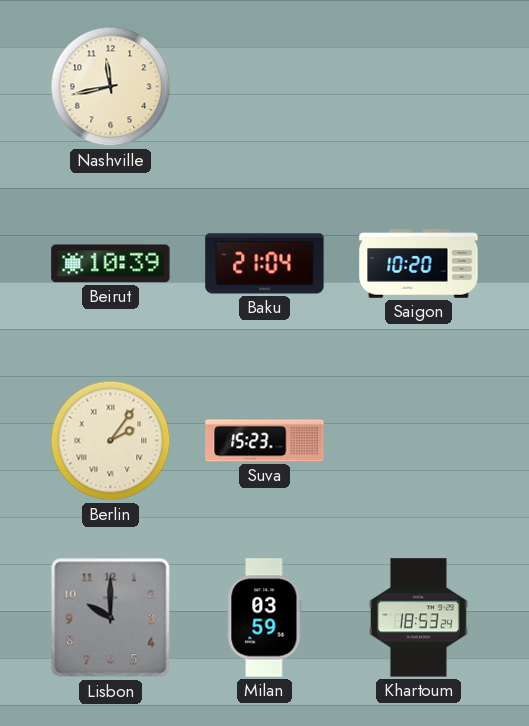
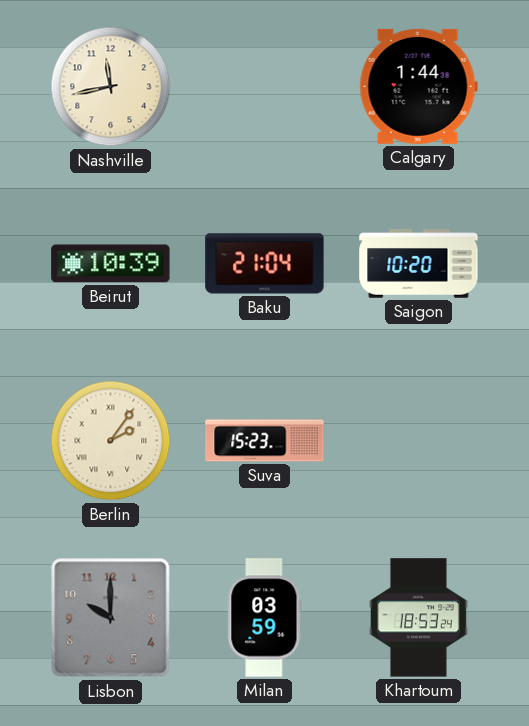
Calgary: none -> 1:44
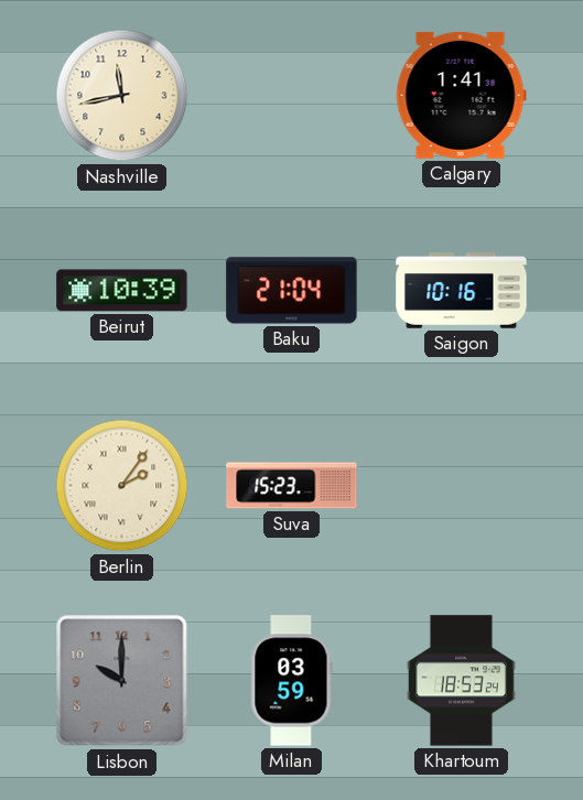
Calgary: 1:44 -> 1:41
Saigon: 10:20 -> 10:16
